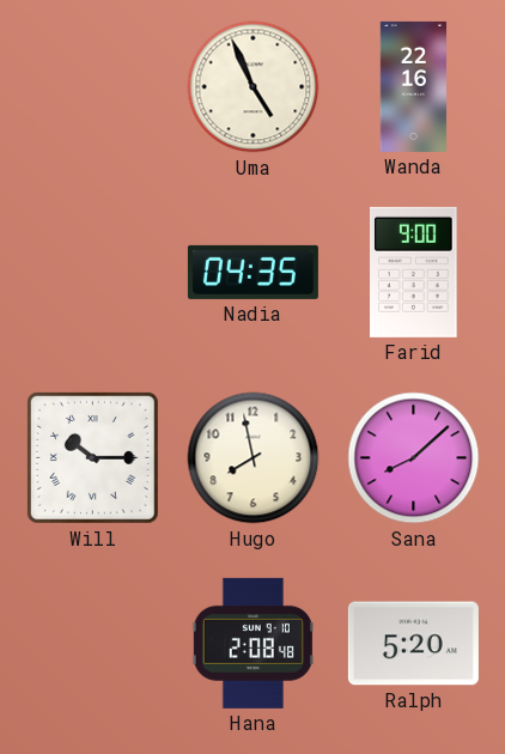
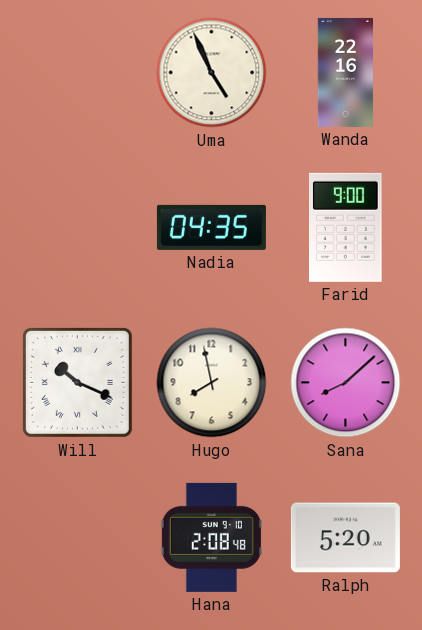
Will: 10:15 -> 10:19
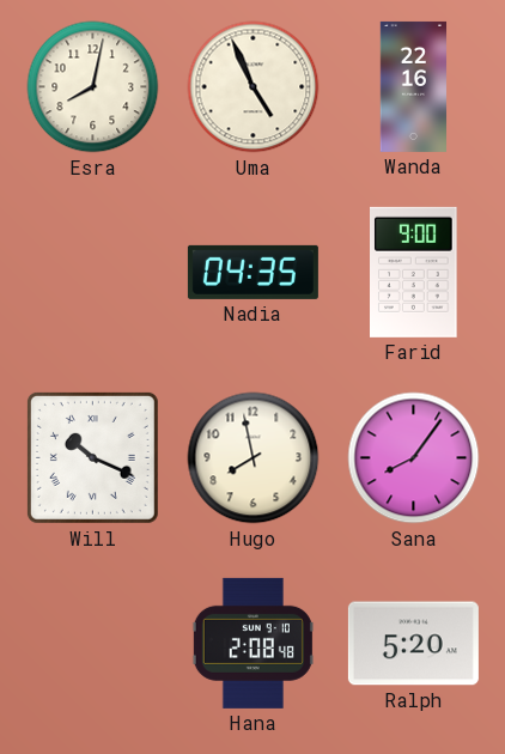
Esra: none -> 8:02
Sana: 8:08 -> 8:06
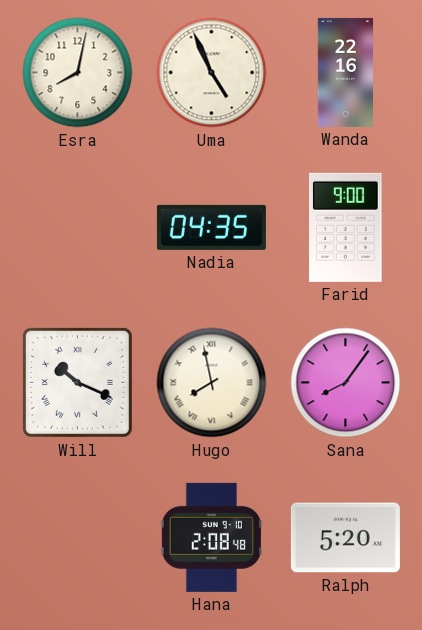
Hugo numerals: Arabic -> Roman
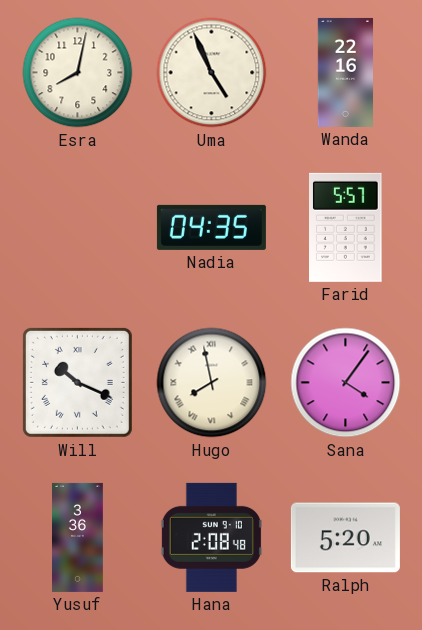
Farid: 9:00 -> 5:57
Sana: 8:06 -> 4:06
Yusuf: none -> 3:36
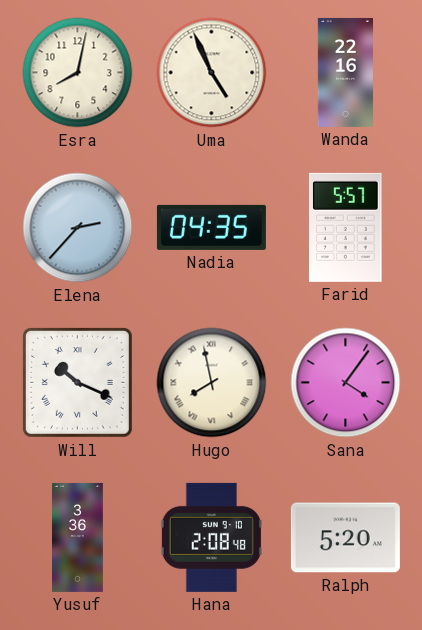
Elena: none -> 2:37
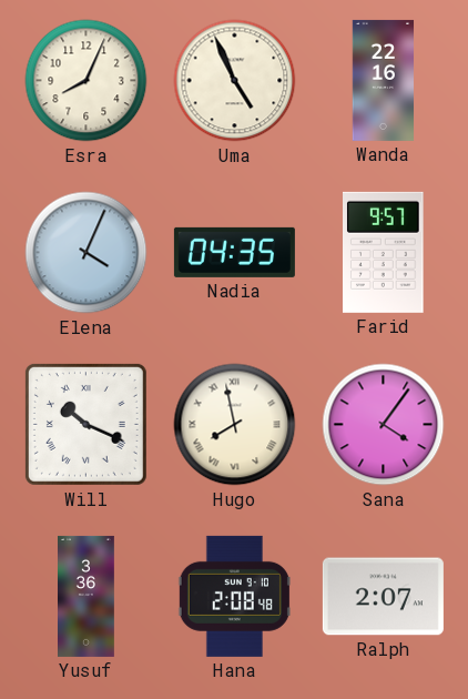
Esra: 8:02 -> 8:04
Elena: 2:37 -> 4:04
Farid: 5:57 -> 9:57
Ralph: 5:20 -> 2:07
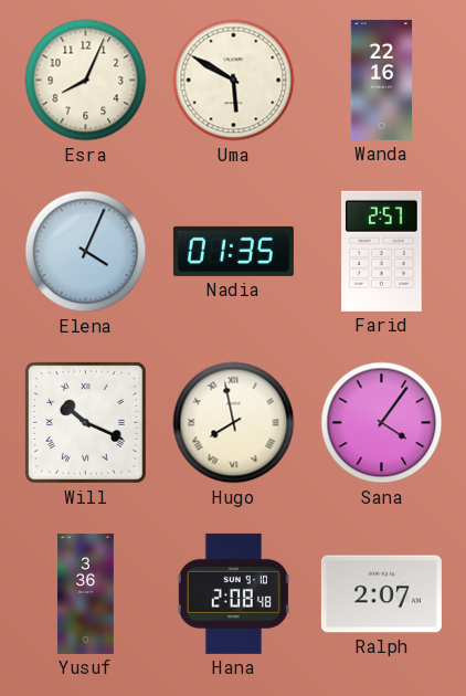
Uma: 4:56 -> 5:50
Nadia: 04:35 -> 01:35
Farid: 9:57 -> 2:57
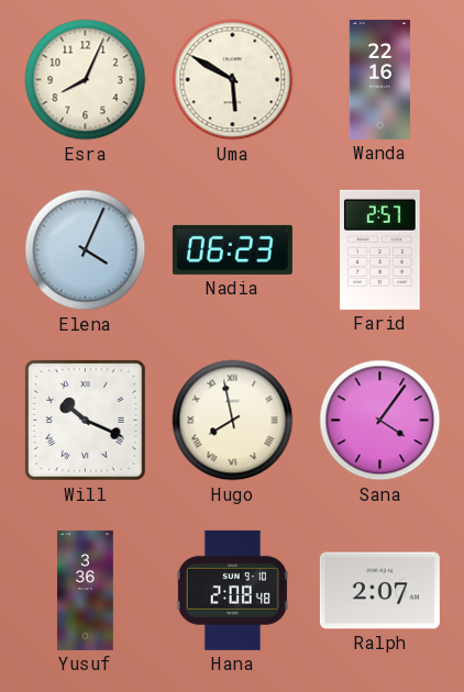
Nadia: 01:35 -> 06:23
